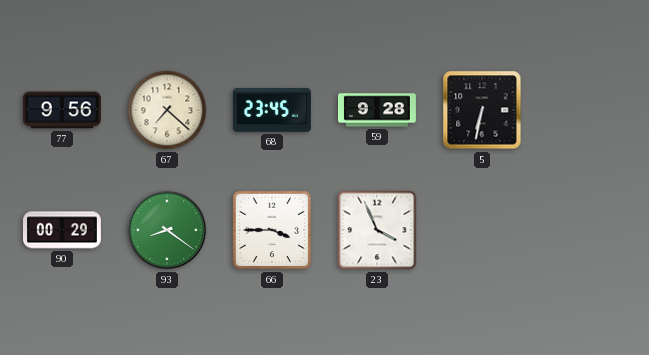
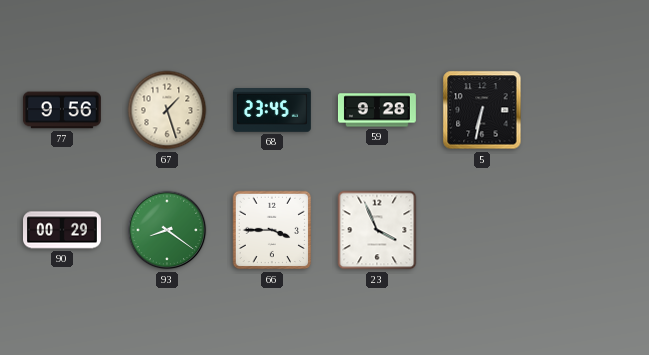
67: 7:22 -> 1:27
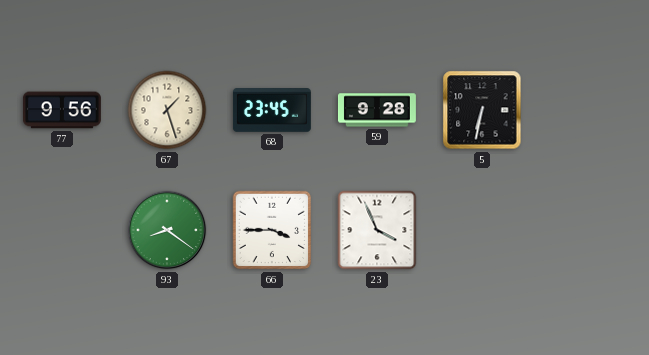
90: 00:29 -> none
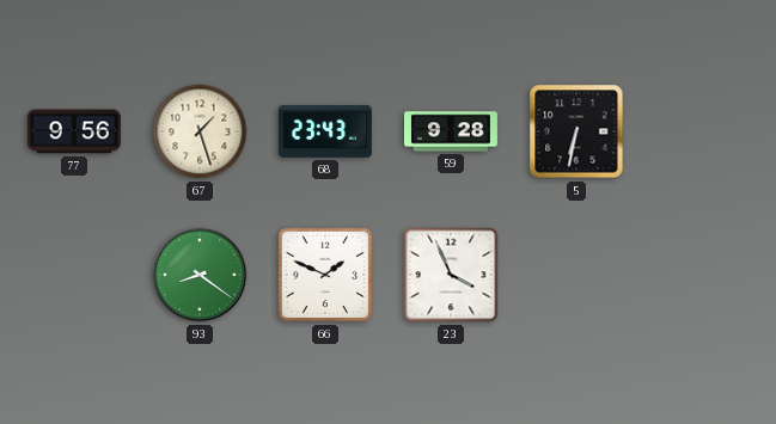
68: 23:45 -> 23:43
66: 3:45 -> 1:49
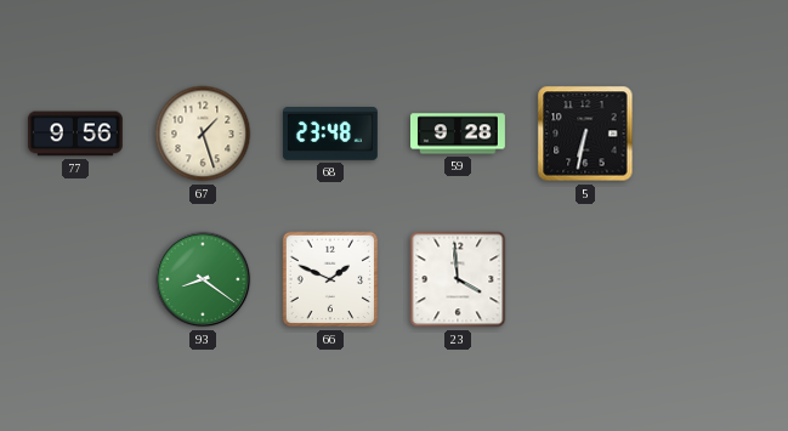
68: 23:43 -> 23:48
23: 3:56 -> 3:59
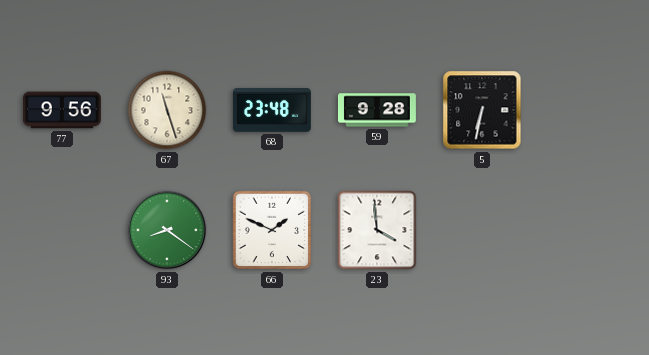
67: 1:27 -> 11:27
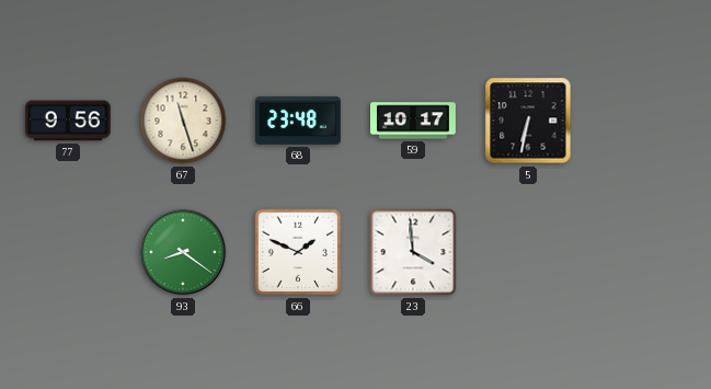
59: 9:28 -> 10:17
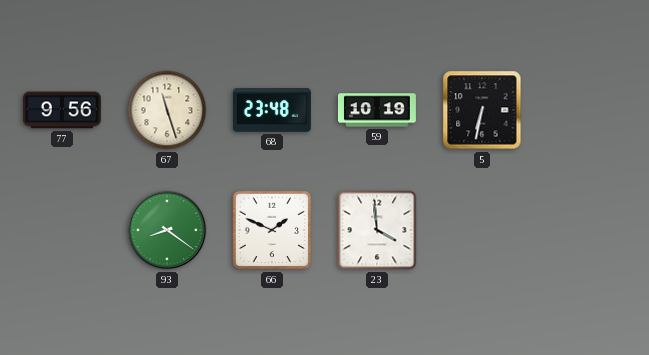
59: 10:17 -> 10:19
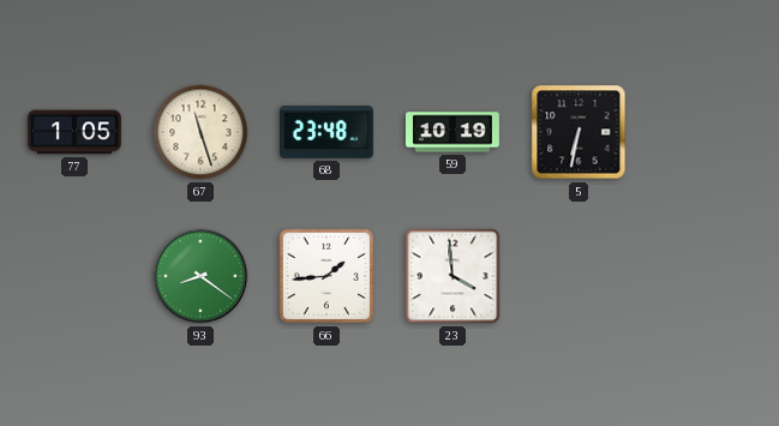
77: 9:56 -> 1:05
66: 1:49 -> 1:44
